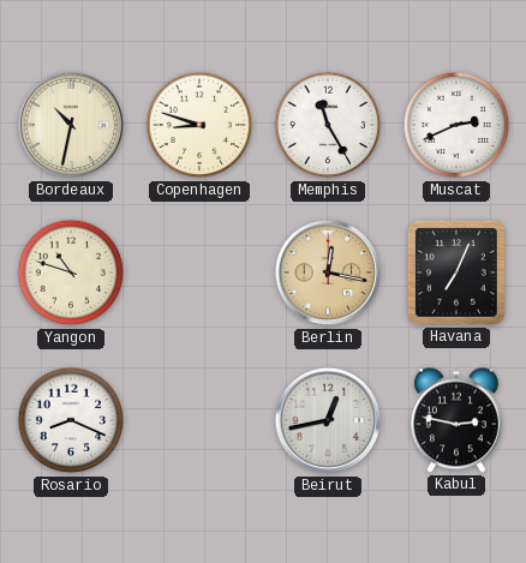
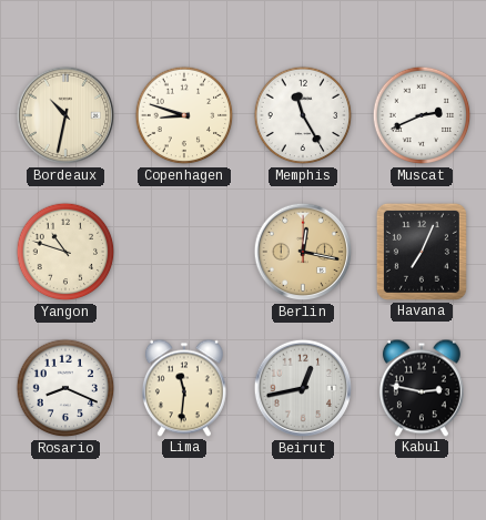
Lima: none -> 11:31
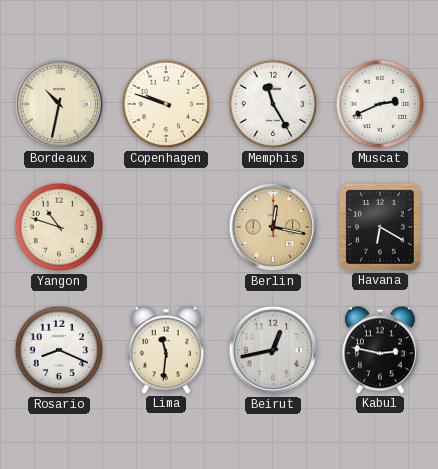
Copenhagen: 8:48 -> 9:48
Havana: 7:04 -> 6:20
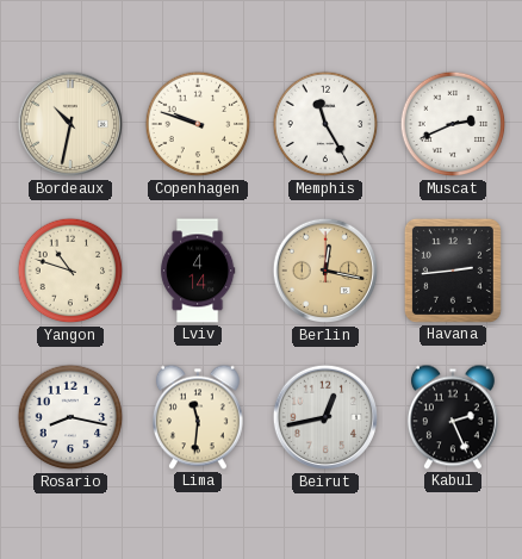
Lviv: none -> 4:14
Havana: 6:20 -> 2:44
Rosario: 8:19 -> 8:17
Kabul: 2:47 -> 2:26
